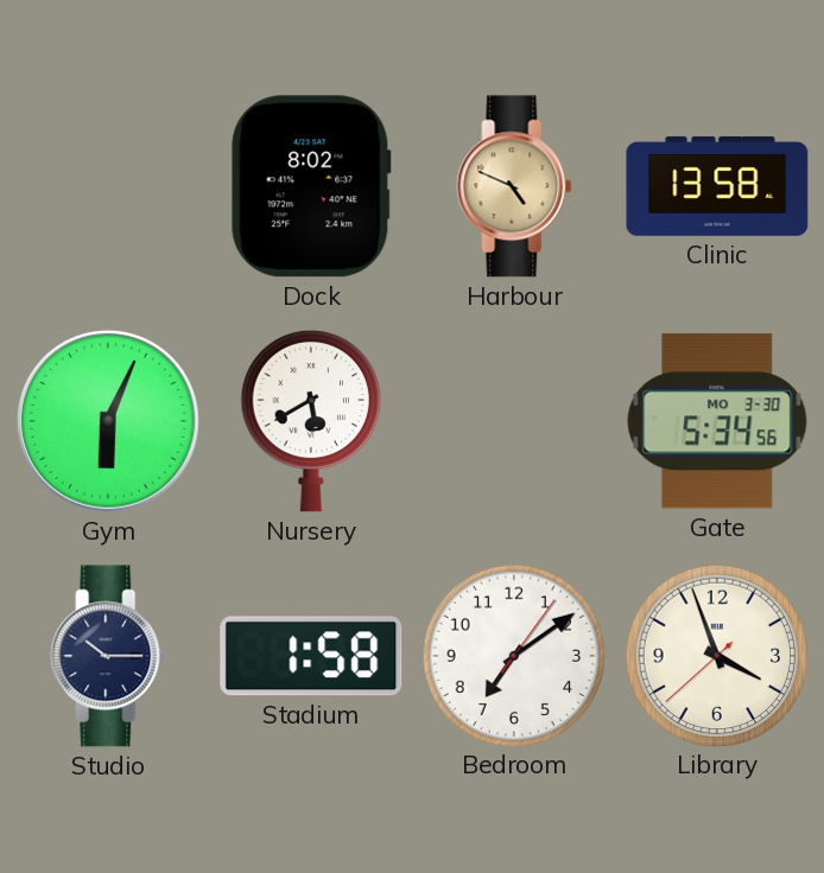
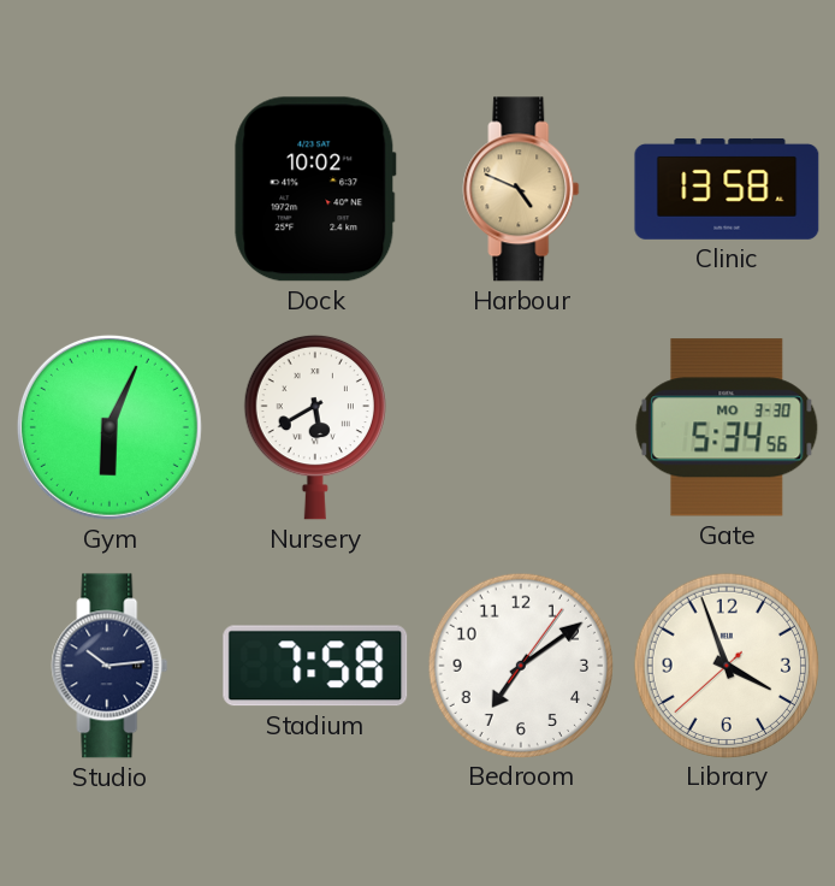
Dock: 8:02 -> 10:02
Studio: 10:15 -> 10:14
Stadium: 1:58 -> 7:58
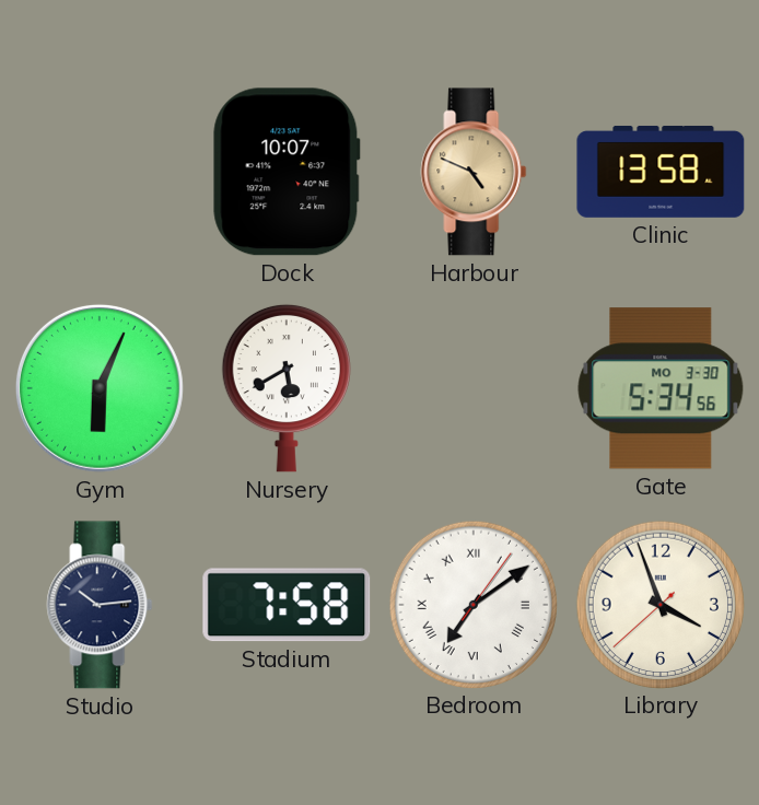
Dock: 10:02 -> 10:07
Bedroom numerals: Arabic -> Roman
